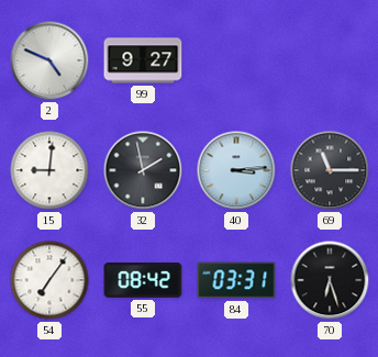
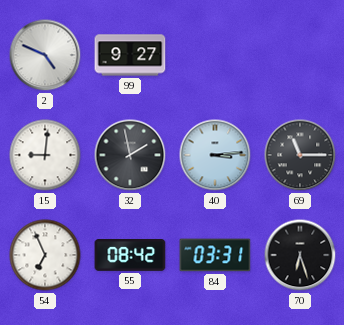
54: 7:06 -> 6:56
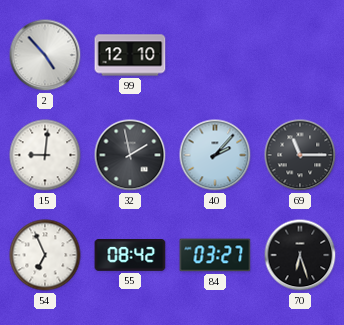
2: 4:49 -> 4:53
99: 9:27 -> 12:10
40: 3:14 -> 2:07
84: 03:31 -> 03:27
